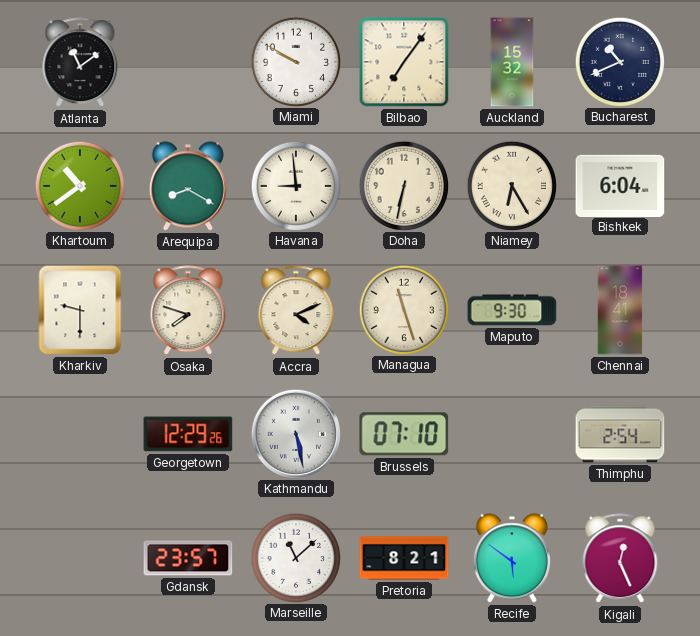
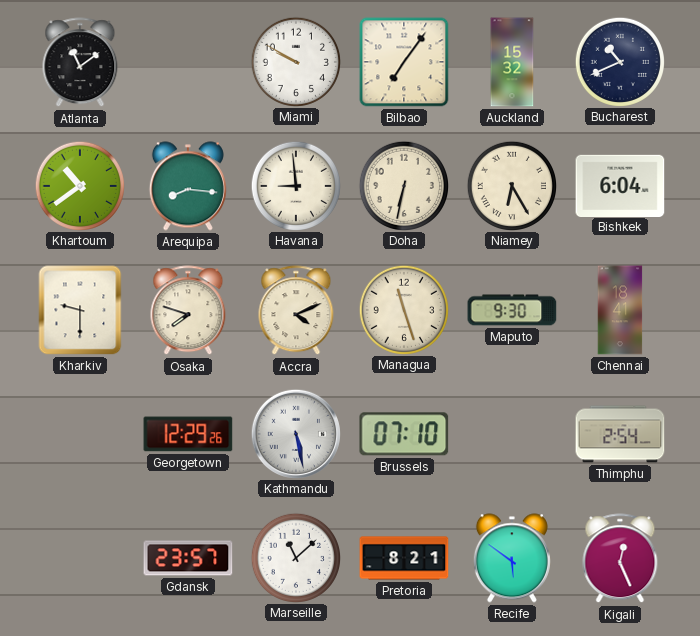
Arequipa: 8:20 -> 8:16
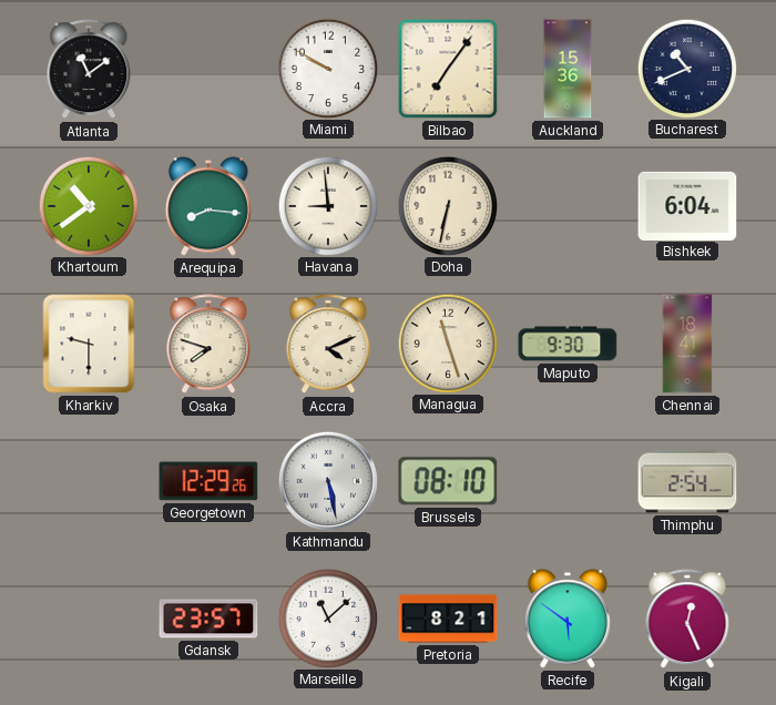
Auckland: 15:32 -> 15:36
Niamey: 6:25 -> none
Brussels: 07:10 -> 08:10
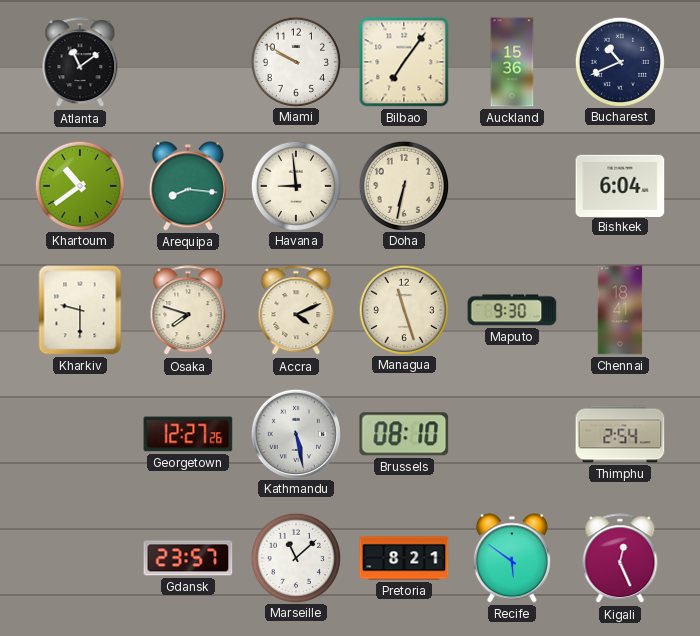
Georgetown: 12:29 -> 12:27
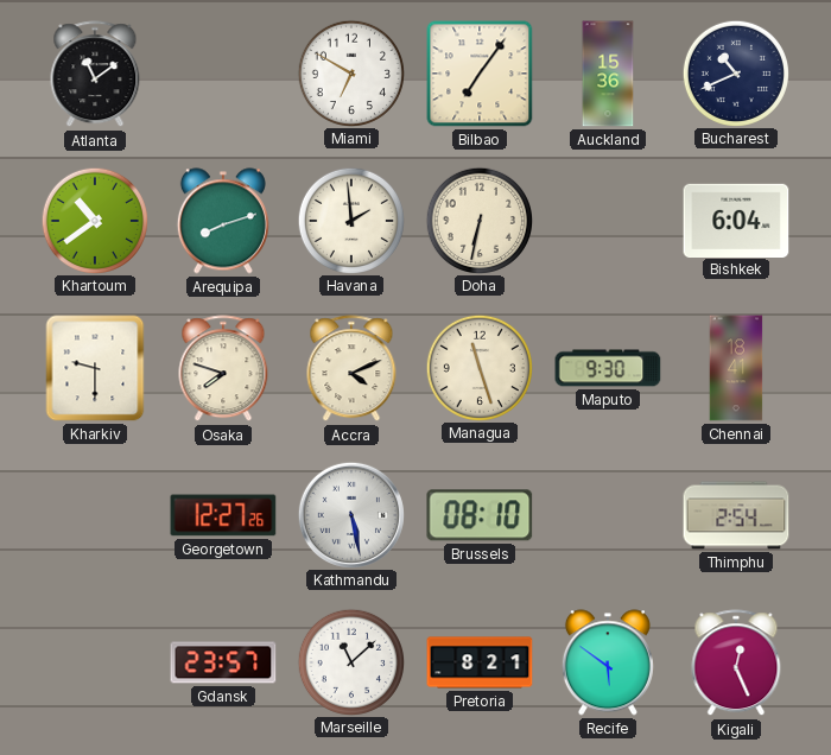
Miami: 9:50 -> 6:50
Arequipa: 8:16 -> 8:12
Havana: 8:59 -> 1:59
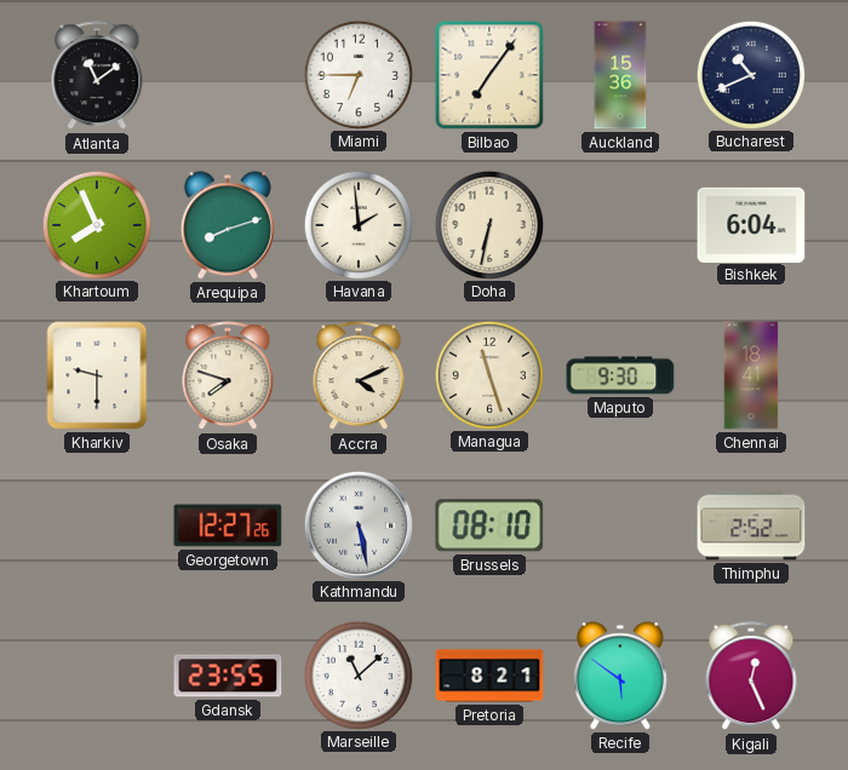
Miami: 6:50 -> 6:45
Khartoum: 10:39 -> 7:56
Thimphu: 2:54 -> 2:52
Gdansk: 23:57 -> 23:55
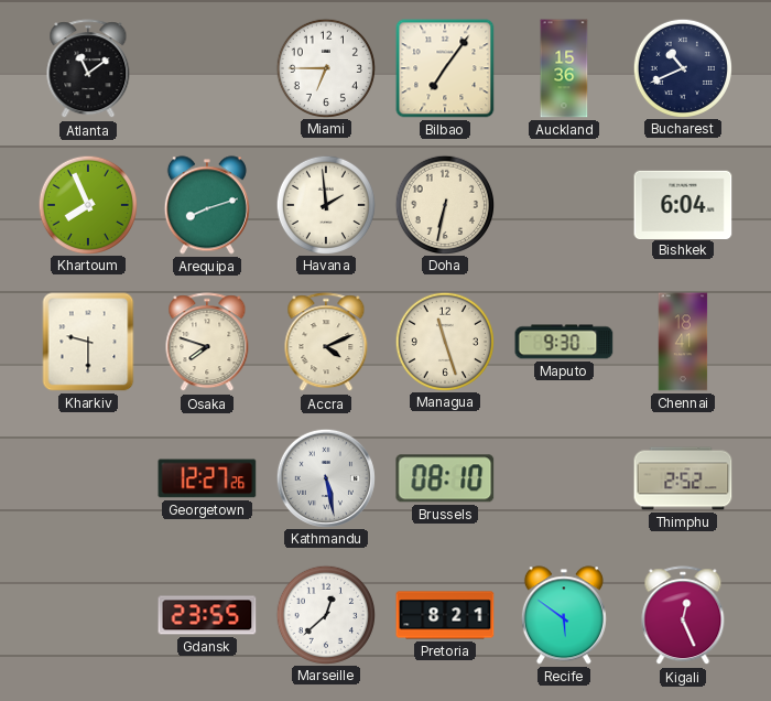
Marseille: 11:08 -> 12:38
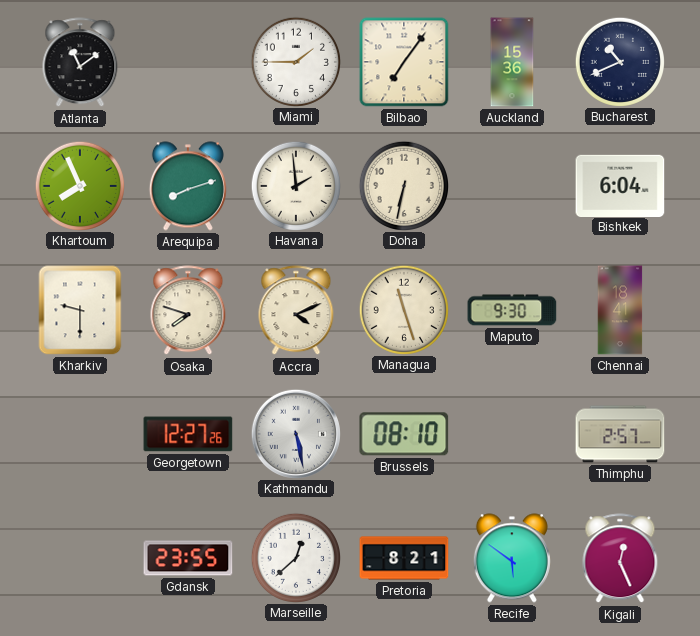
Miami: 6:45 -> 1:45
Thimphu: 2:52 -> 2:57
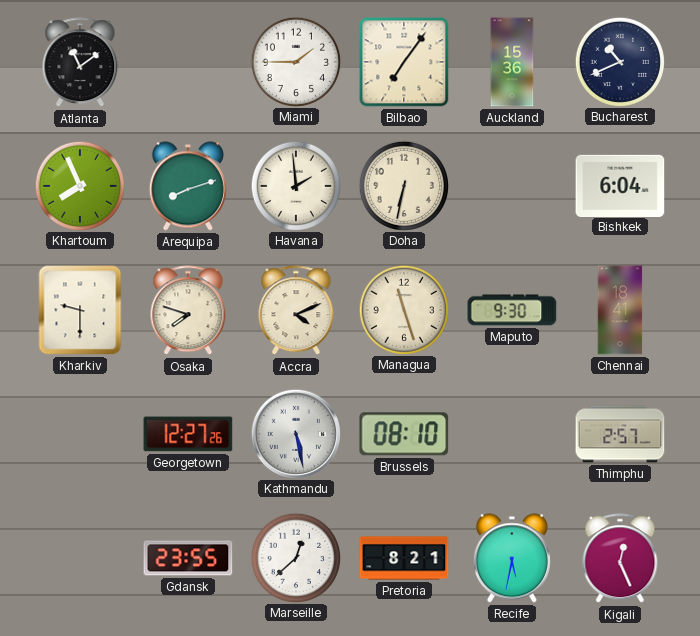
Recife: 5:51 -> 5:32
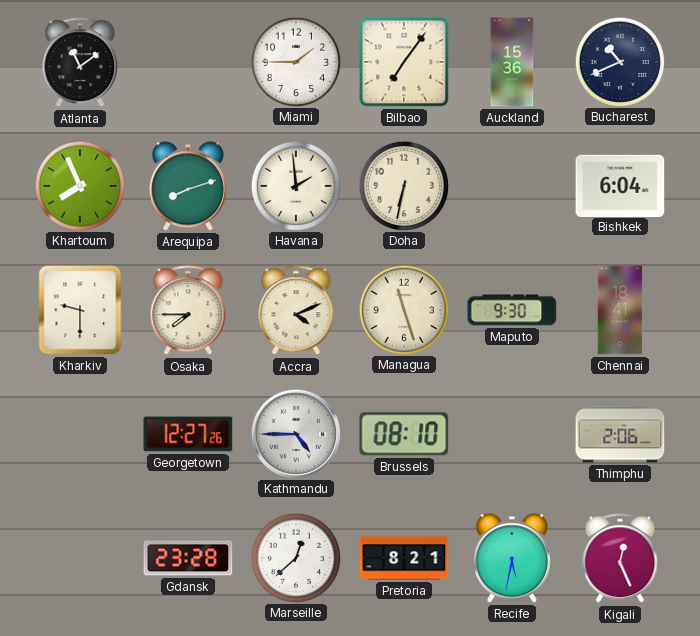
Osaka: 7:48 -> 7:45
Kathmandu: 5:28 -> 4:45
Thimphu: 2:57 -> 2:06
Gdansk: 23:55 -> 23:28
